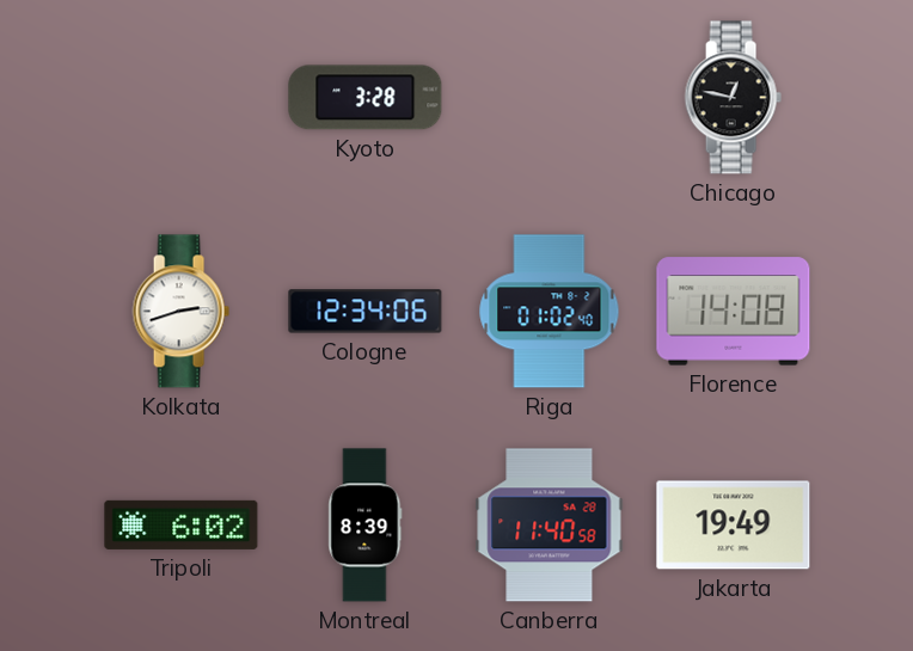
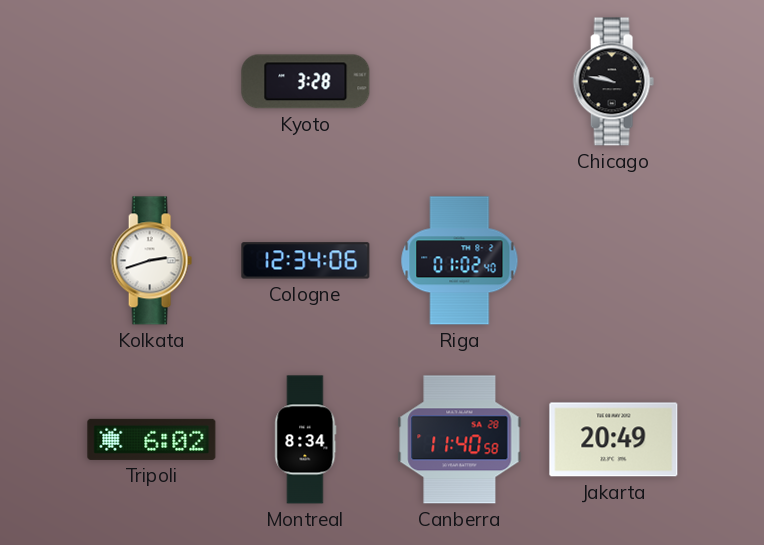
Chicago: 12:47 -> 9:47
Florence: 14:08 -> none
Montreal: 8:39 -> 8:34
Jakarta: 19:49 -> 20:49
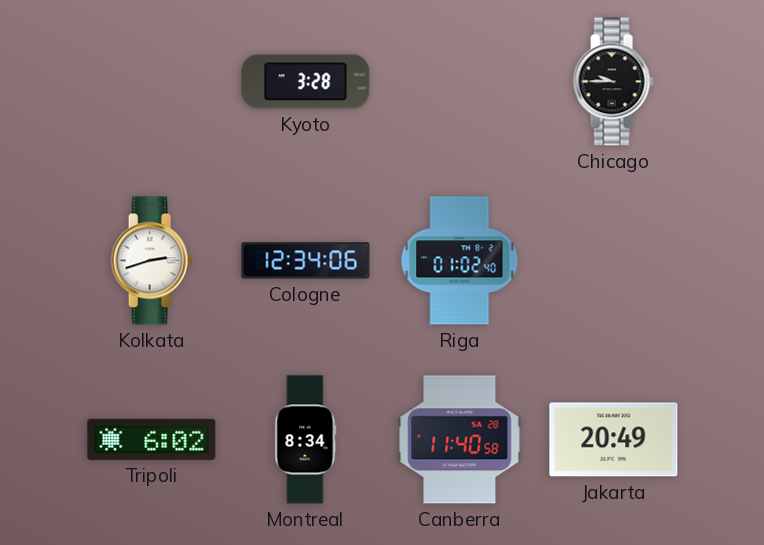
Chicago: 9:47 -> 9:45
